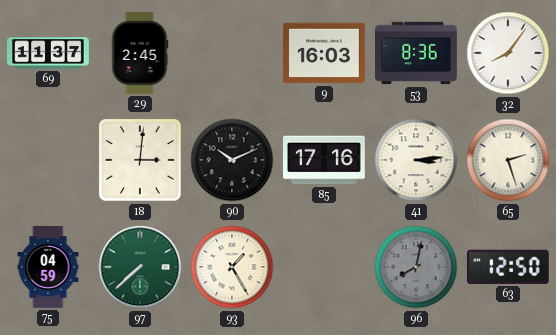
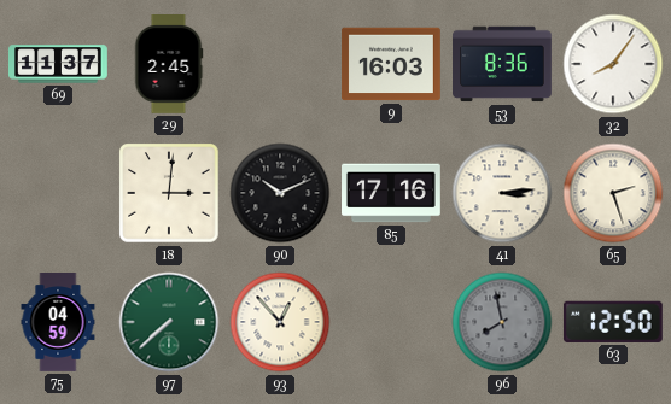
93: 1:25 -> 12:53
96: 8:02 -> 7:58
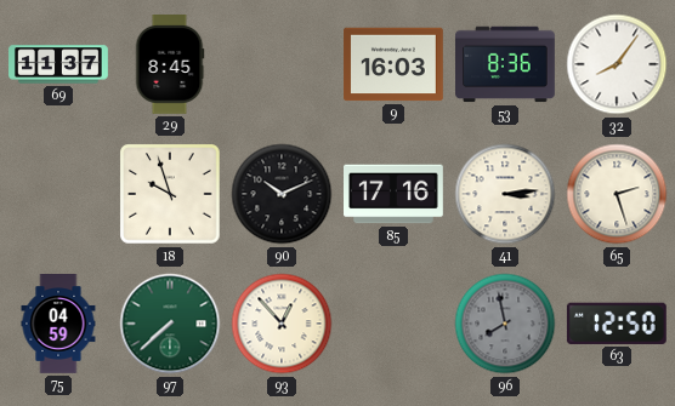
29: 2:45 -> 8:45
18: 3:01 -> 9:57
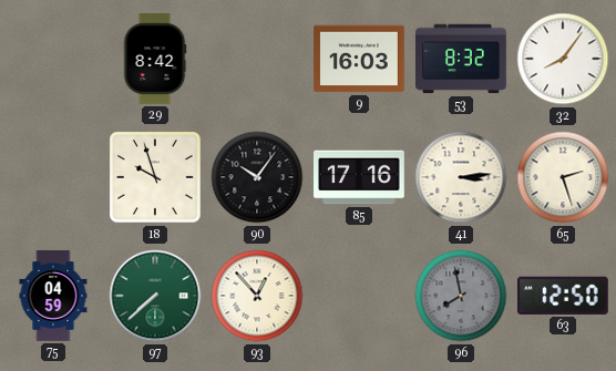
69: 11:37 -> none
29: 8:45 -> 8:42
53: 8:36 -> 8:32
90: 10:11 -> 10:06
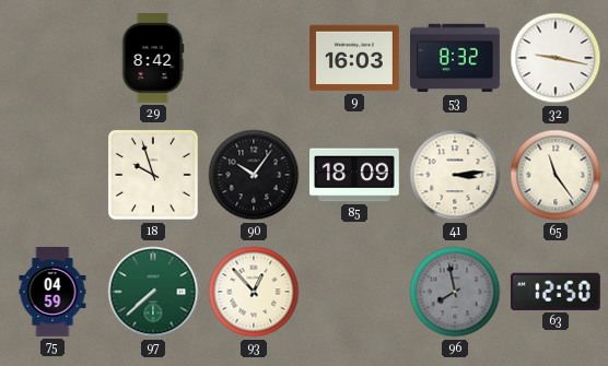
32: 8:06 -> 9:17
85: 17:16 -> 18:09
65: 2:27 -> 11:24
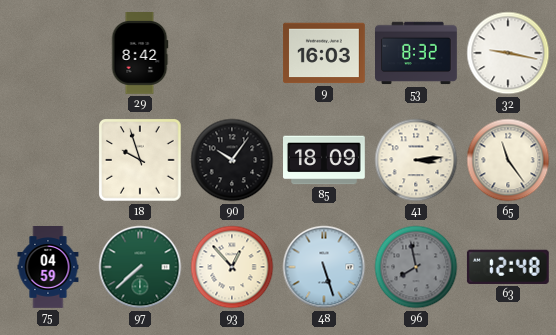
48: none -> 5:27
63: 12:50 -> 12:48
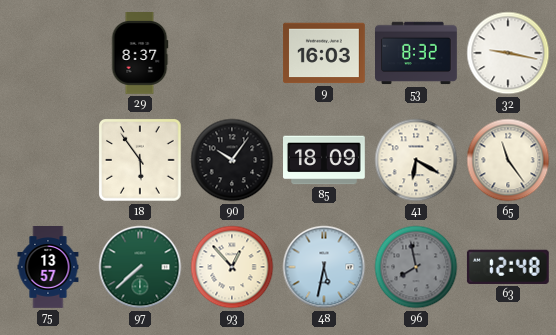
29: 8:42 -> 8:37
18: 9:57 -> 5:54
41: 3:14 -> 6:20
75: 04:59 -> 13:57
48: 5:27 -> 5:32
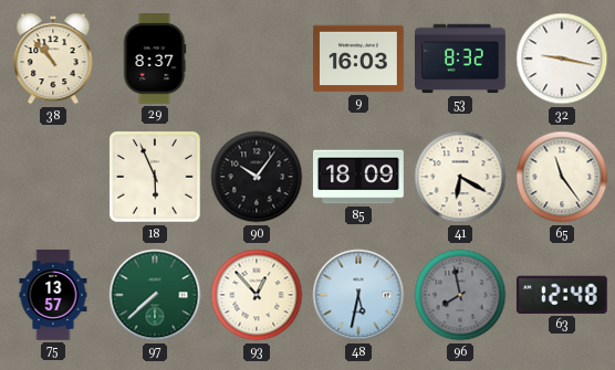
38: none -> 10:53
18: 5:54 -> 5:56
